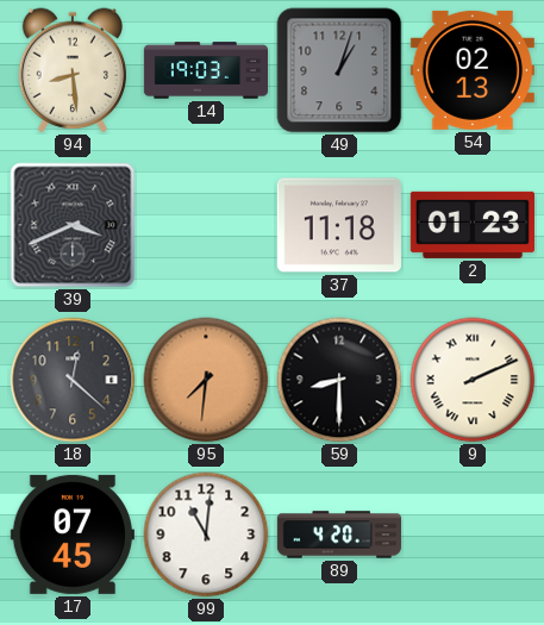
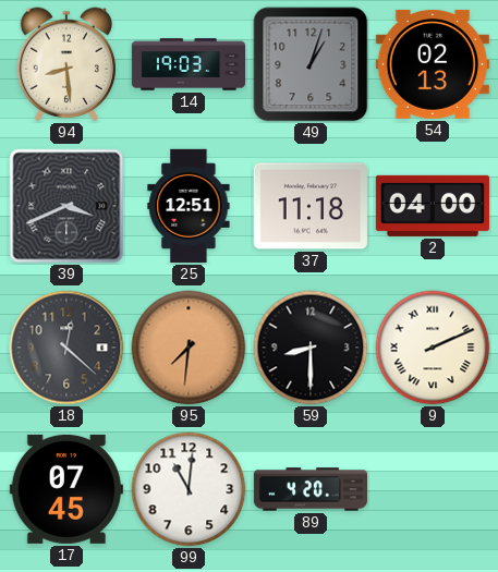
25: none -> 12:51
2: 01:23 -> 04:00
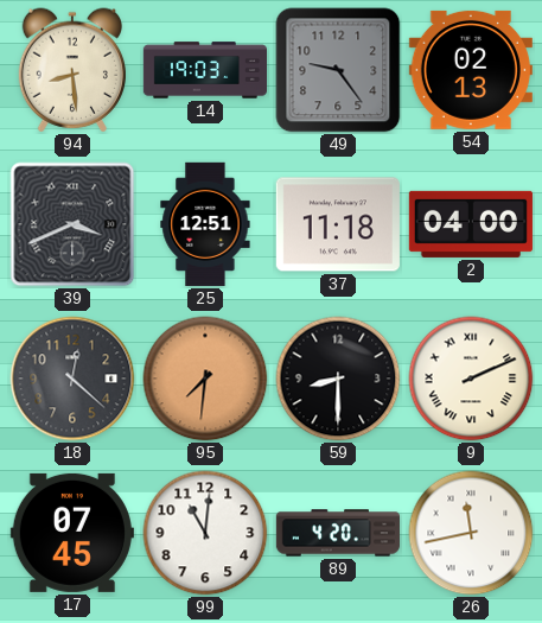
49: 1:03 -> 9:24
26: none -> 11:43
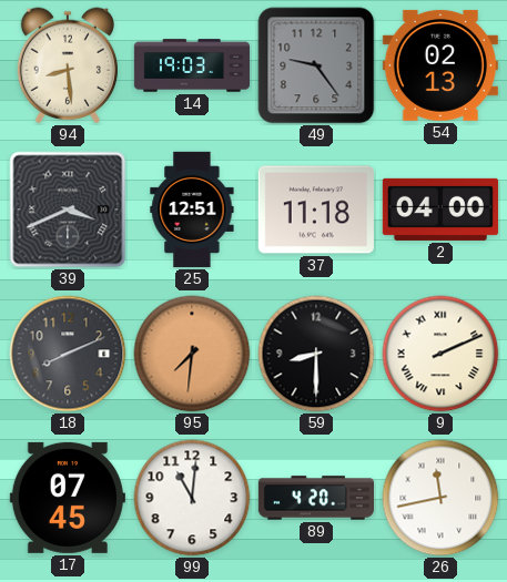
18: 12:22 -> 8:11
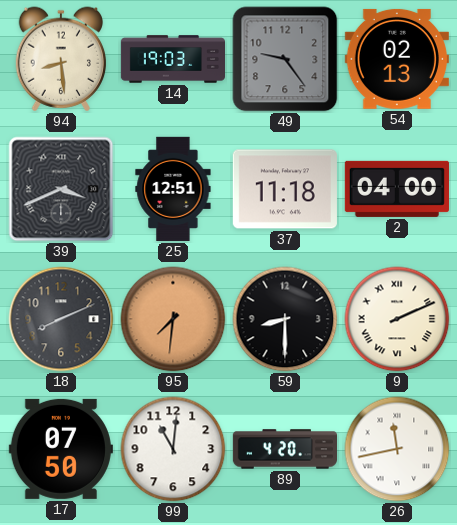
17: 07:45 -> 07:50
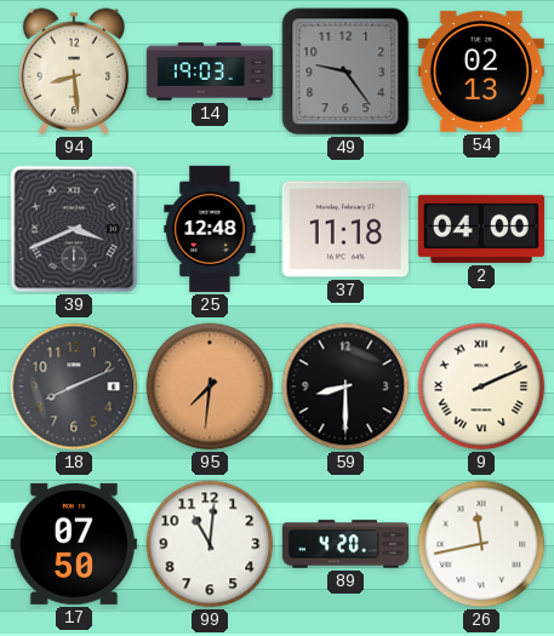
25: 12:51 -> 12:48
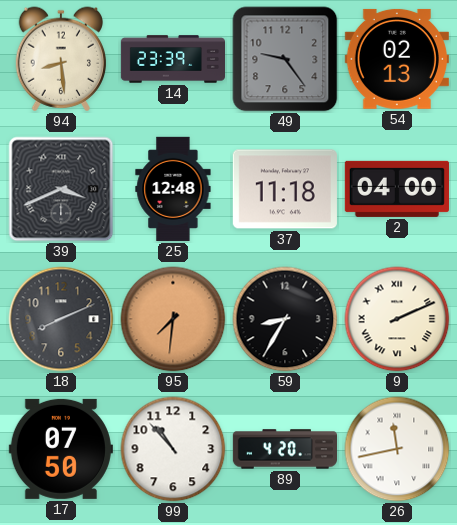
14: 19:03 -> 23:39
59: 8:30 -> 8:35
99: 11:01 -> 10:53
